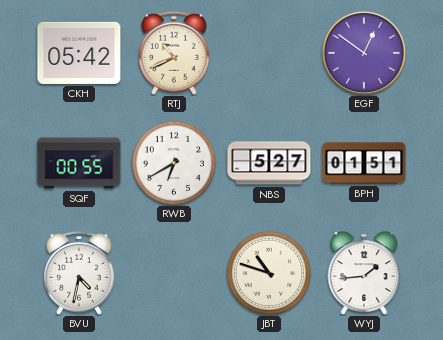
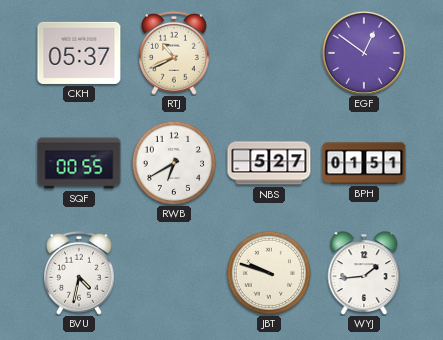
CKH: 05:42 -> 05:37
JBT: 10:48 -> 9:48
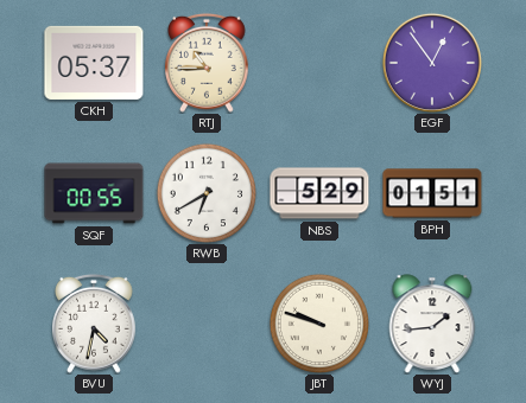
RTJ: 10:41 -> 10:45
EGF: 12:51 -> 12:54
NBS: 5:27 -> 5:29
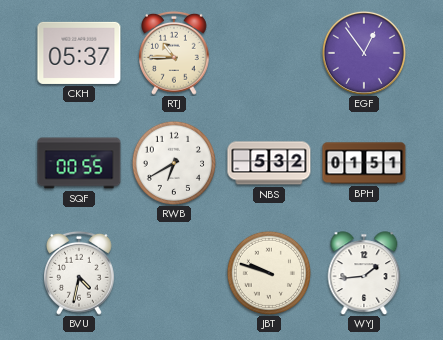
NBS: 5:29 -> 5:32
